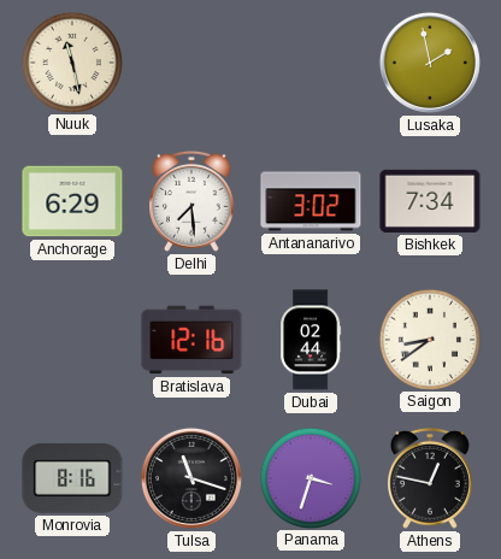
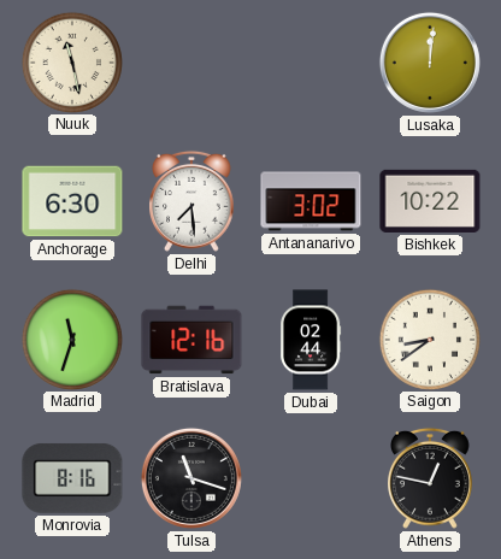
Lusaka: 1:58 -> 12:01
Anchorage: 6:29 -> 6:30
Bishkek: 7:34 -> 10:22
Madrid: none -> 11:33
Panama: 3:33 -> none
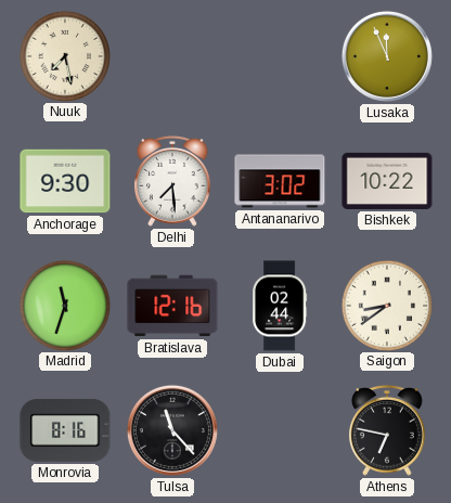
Nuuk: 11:28 -> 7:28
Lusaka: 12:01 -> 11:56
Anchorage: 6:30 -> 9:30
Tulsa: 11:18 -> 11:23
Athens: 12:47 -> 6:47
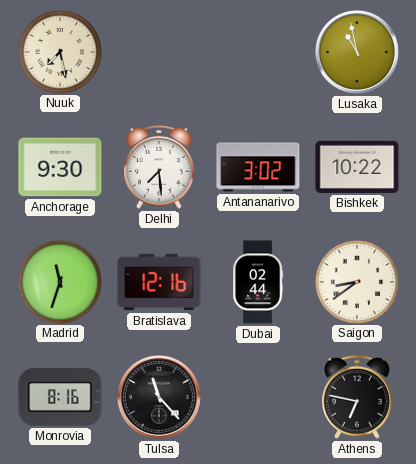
Lusaka: 11:56 -> 10:58
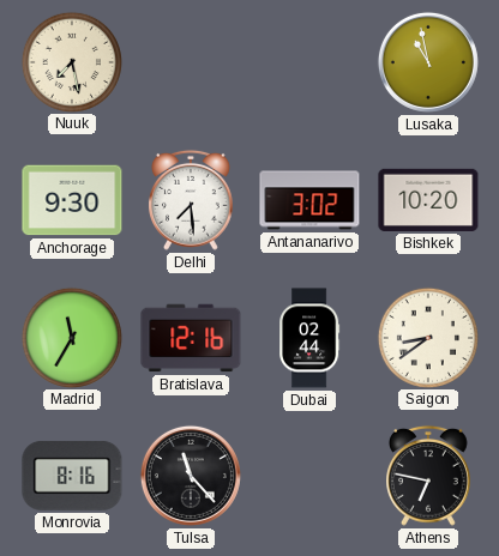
Bishkek: 10:22 -> 10:20
Madrid: 11:33 -> 11:35
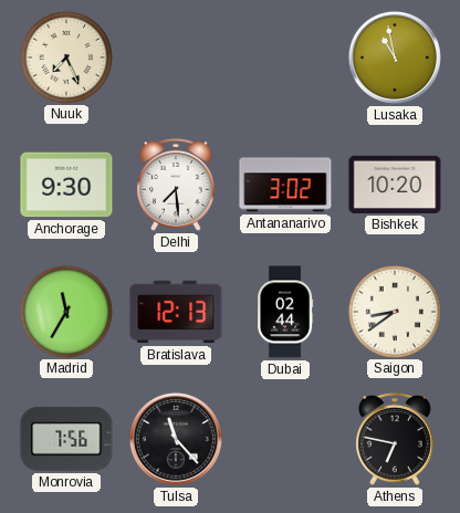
Nuuk: 7:28 -> 7:26
Bratislava: 12:16 -> 12:13
Monrovia: 8:16 -> 7:56
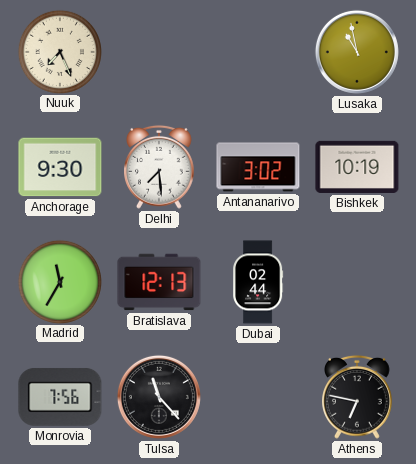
Bishkek: 10:20 -> 10:19
Saigon: 8:39 -> none
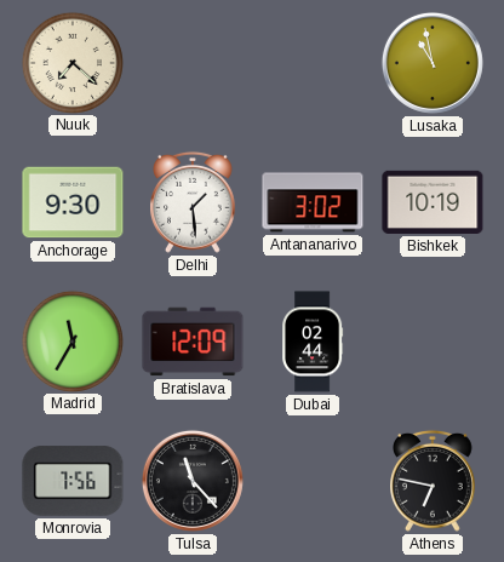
Nuuk: 7:26 -> 7:22
Delhi: 7:29 -> 1:29
Bratislava: 12:13 -> 12:09
